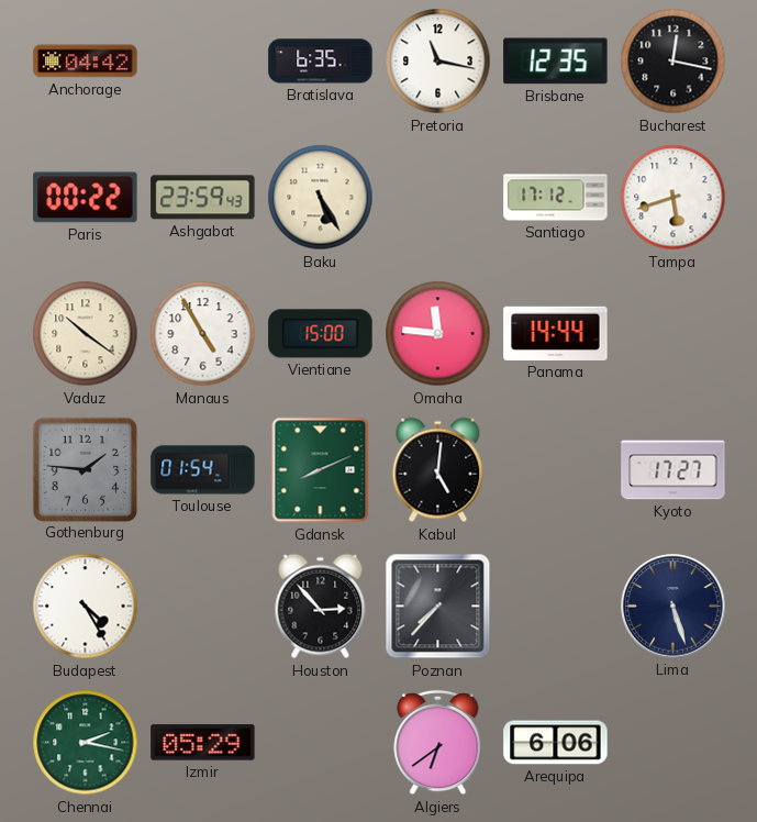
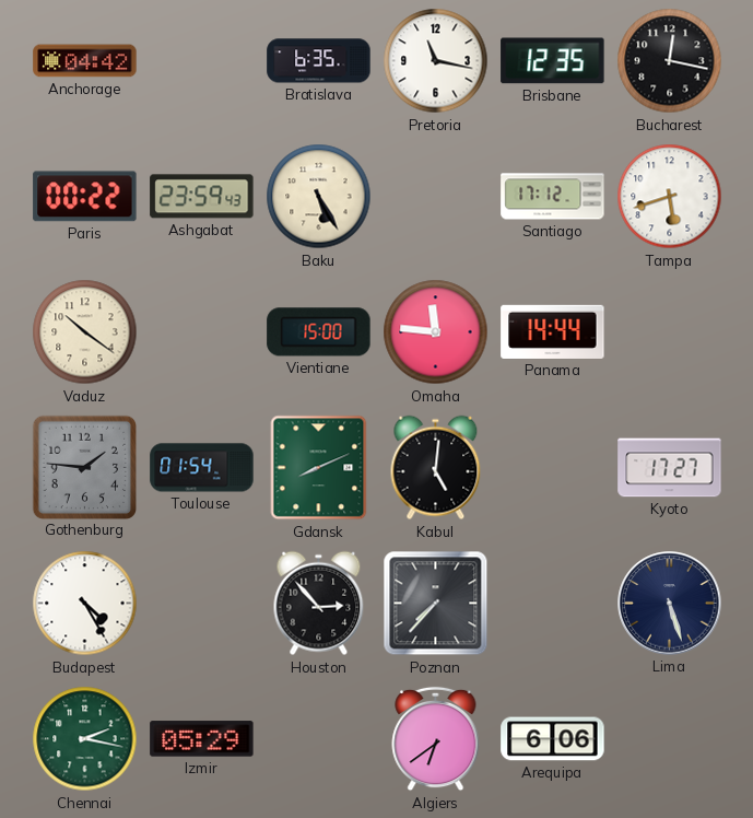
Manaus: 4:55 -> none
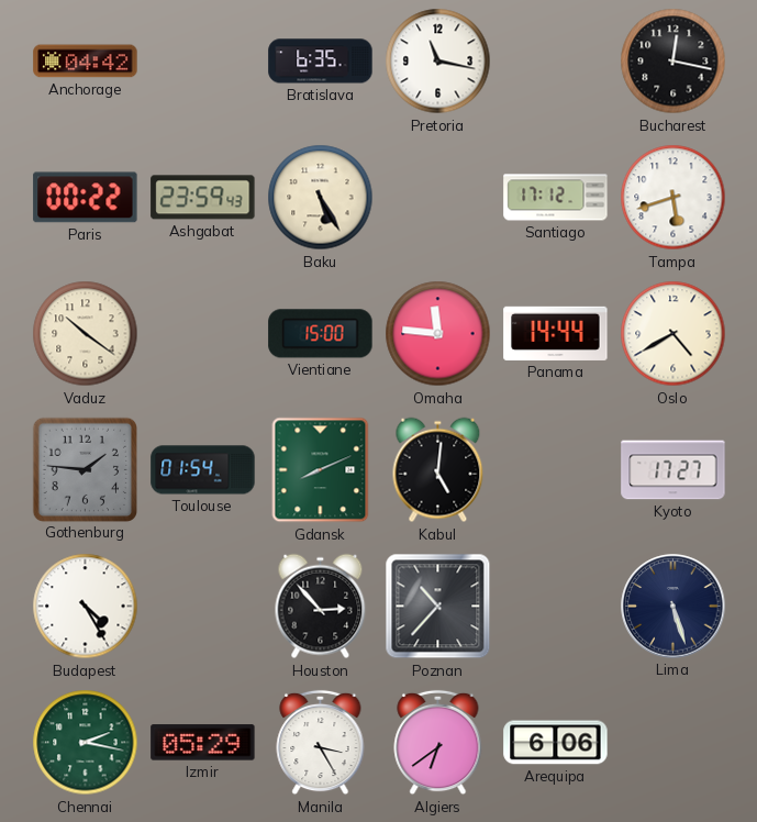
Brisbane: 12:35 -> none
Oslo: none -> 4:40
Poznan: 7:37 -> 10:37
Manila: none -> 3:25
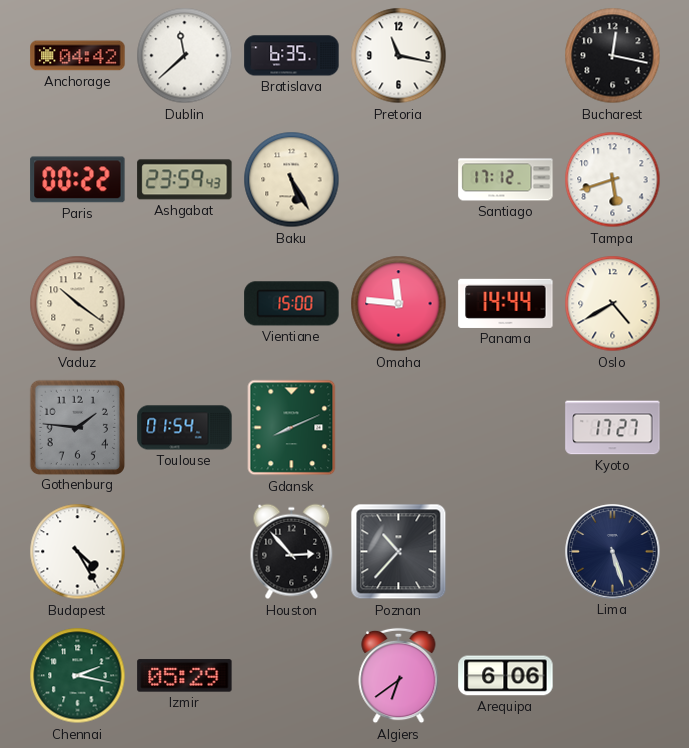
Dublin: none -> 11:38
Kabul: 5:01 -> none
Manila: 3:25 -> none
